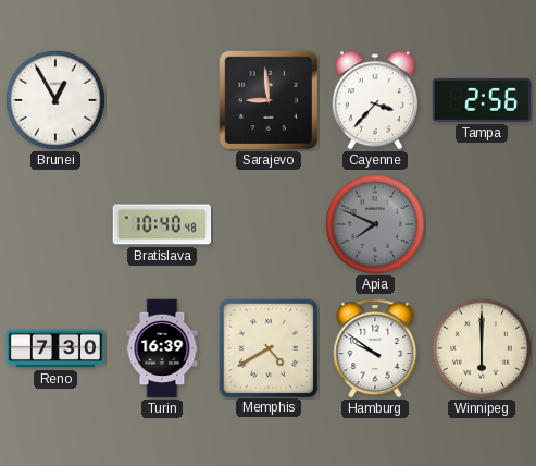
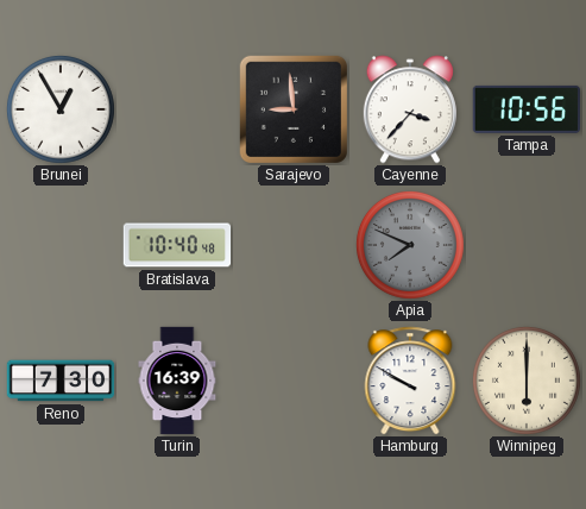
Tampa: 2:56 -> 10:56
Memphis: 4:40 -> none
Hamburg: 9:51 -> 9:50
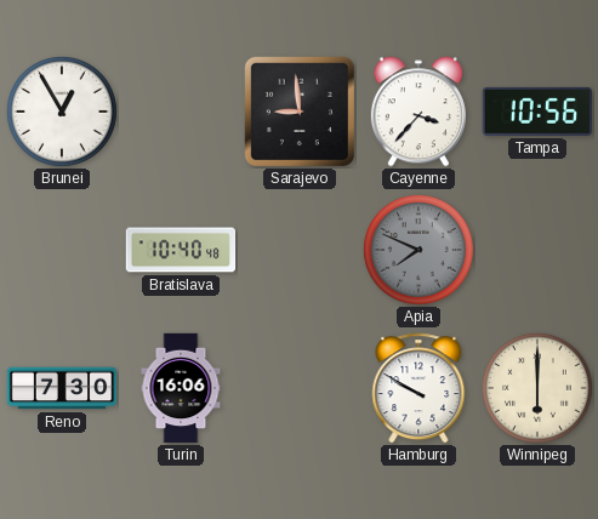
Turin: 16:39 -> 16:06
